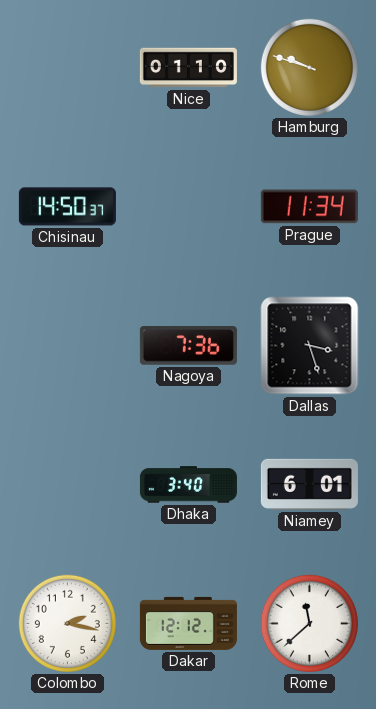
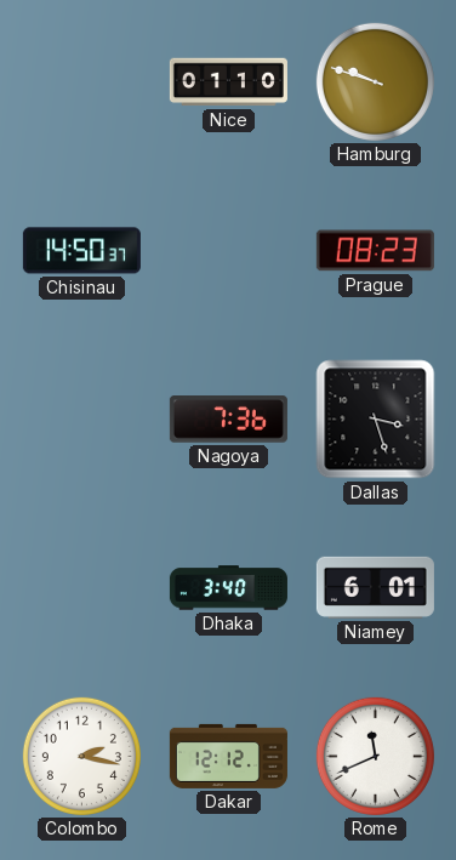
Prague: 11:34 -> 08:23
Rome: 11:38 -> 11:41
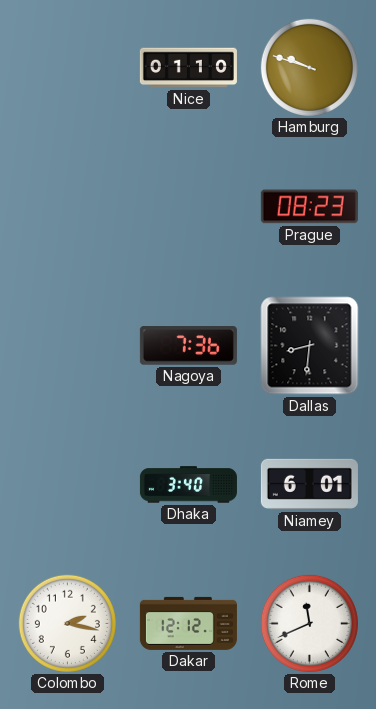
Chisinau: 14:50 -> none
Dallas: 3:27 -> 8:31
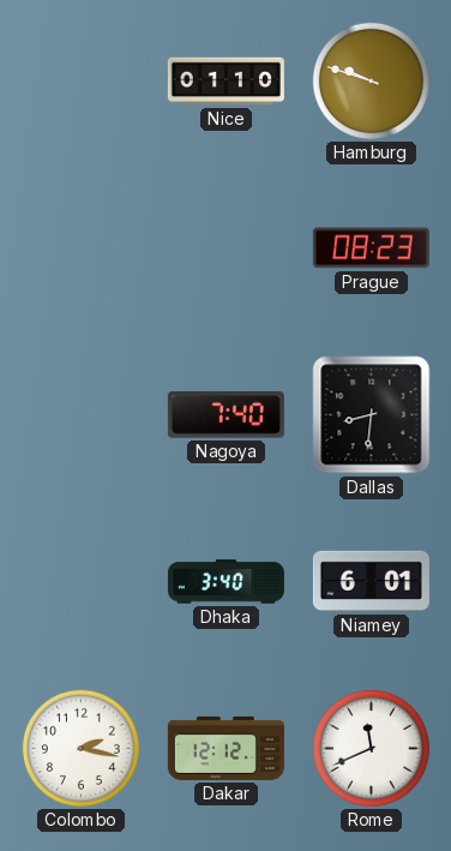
Nagoya: 7:36 -> 7:40
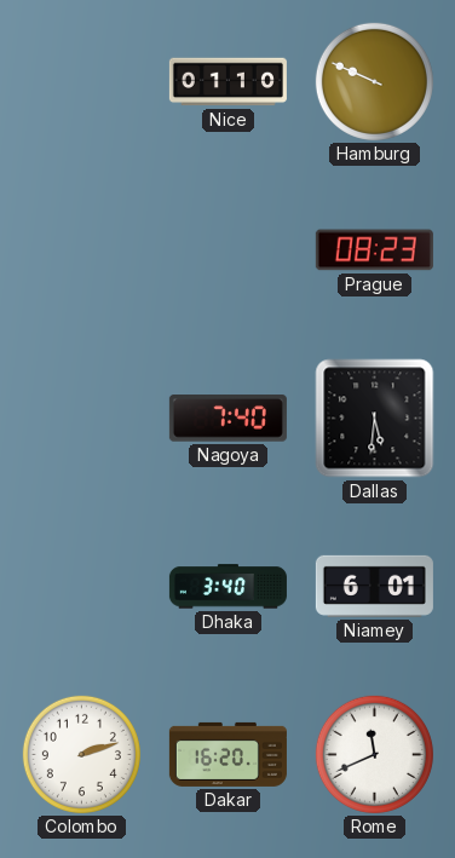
Hamburg: 9:48 -> 9:49
Dallas: 8:31 -> 5:31
Colombo: 2:17 -> 2:12
Dakar: 12:12 -> 16:20
